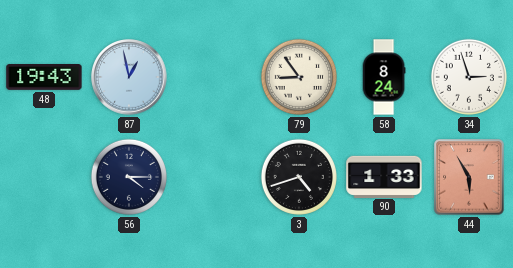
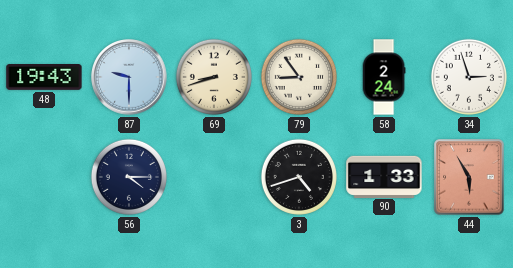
87: 12:58 -> 9:30
69: none -> 8:42
58: 8:24 -> 2:24
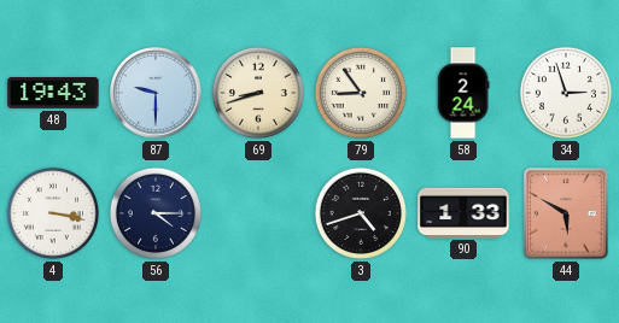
4: none -> 3:17
44: 5:55 -> 5:50
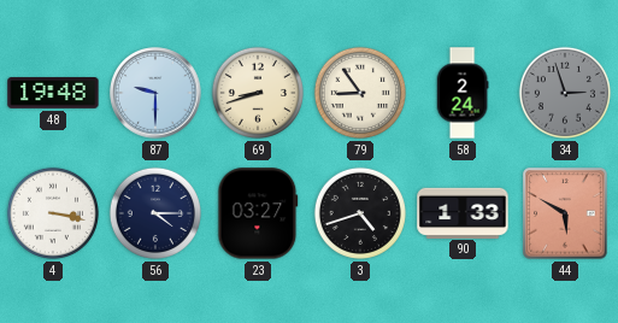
48: 19:43 -> 19:48
34 dial: white -> grey
23: none -> 03:27
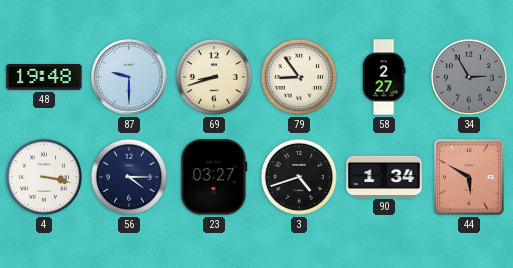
58: 2:24 -> 2:27
34: 2:57 -> 2:55
90: 1:33 -> 1:34
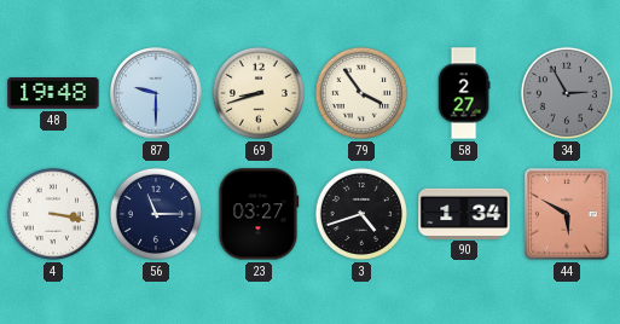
79: 8:54 -> 3:54
56: 4:15 -> 11:15
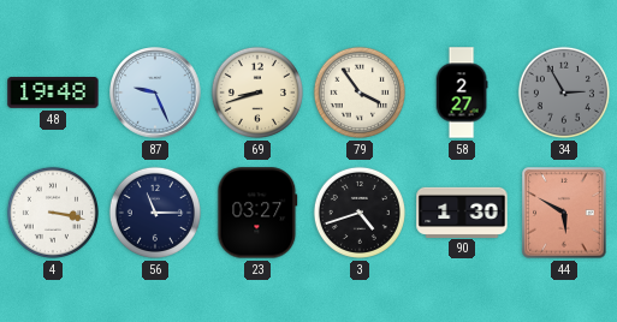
87: 9:30 -> 9:26
90: 1:34 -> 1:30
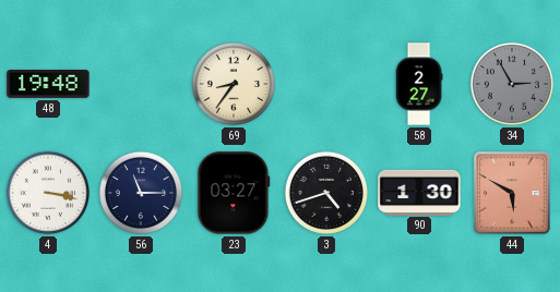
87: 9:26 -> none
69: 8:42 -> 8:36
79: 3:54 -> none
